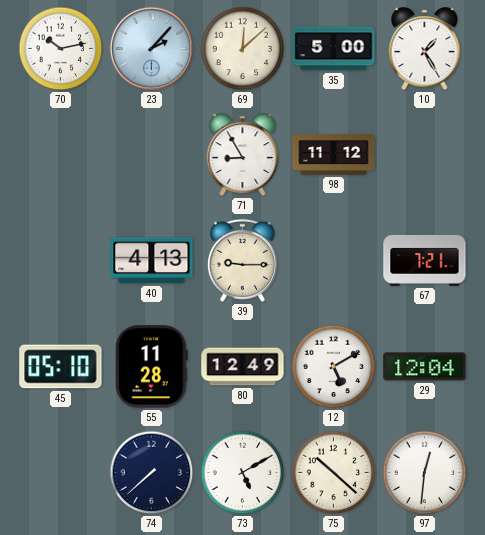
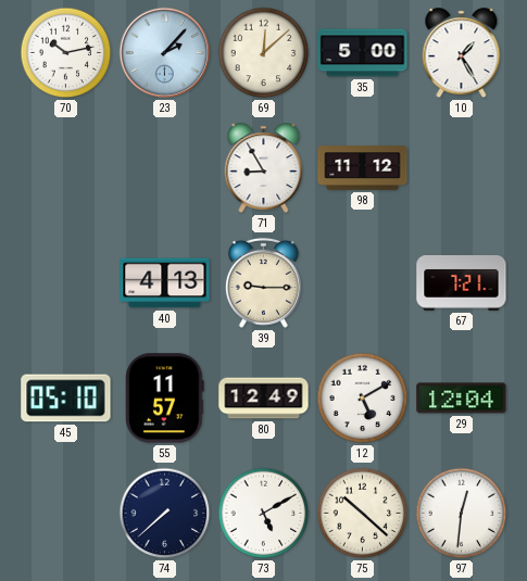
55: 11:28 -> 11:57
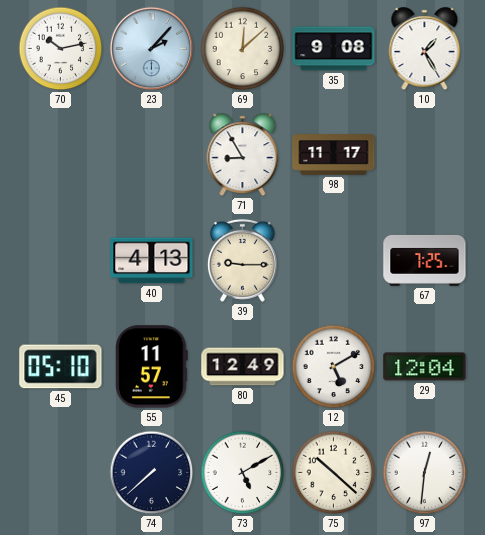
35: 5:00 -> 9:08
98: 11:12 -> 11:17
67: 7:21 -> 7:25
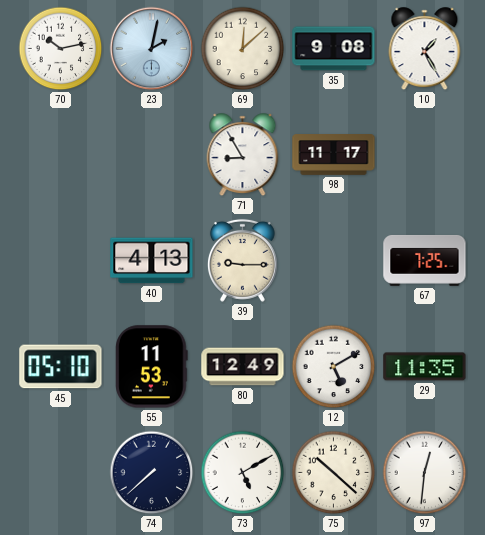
23: 2:07 -> 2:02
55: 11:57 -> 11:53
29: 12:04 -> 11:35
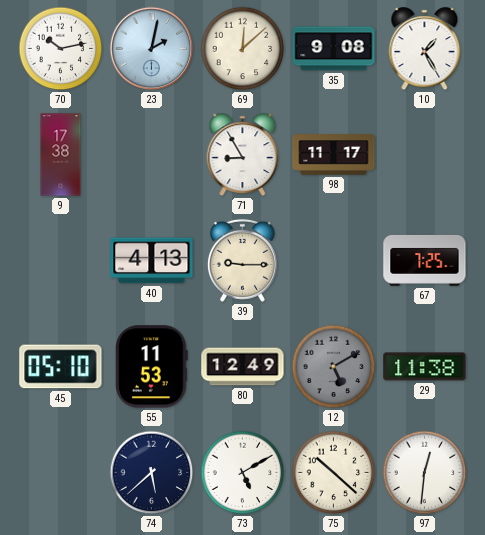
9: none -> 17:38
12 dial: white -> grey
29: 11:35 -> 11:38
74: 7:38 -> 5:38
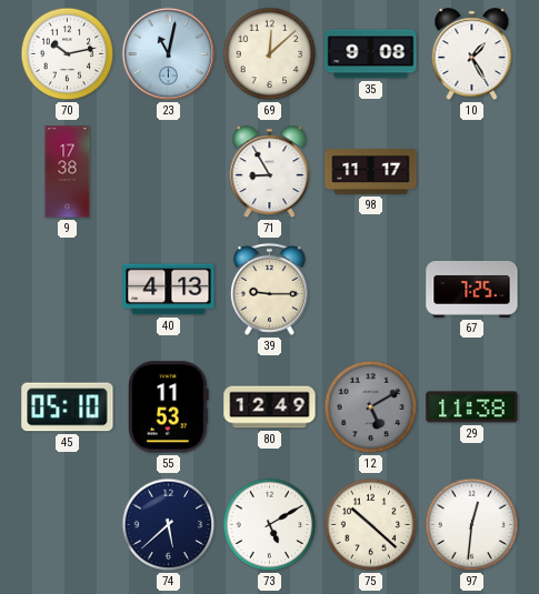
23: 2:02 -> 11:02
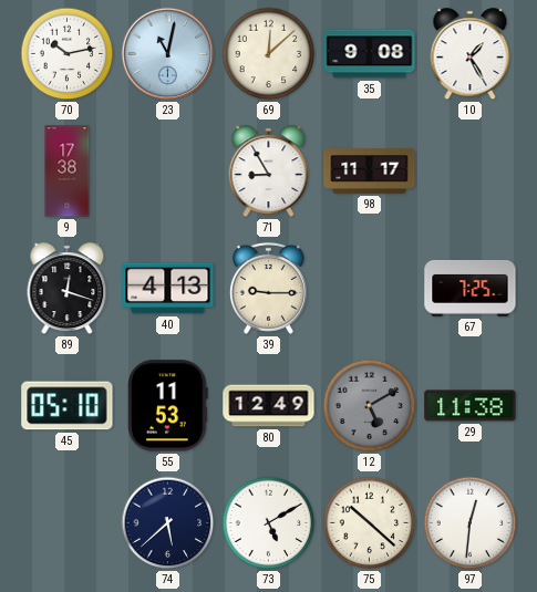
89: none -> 12:18
